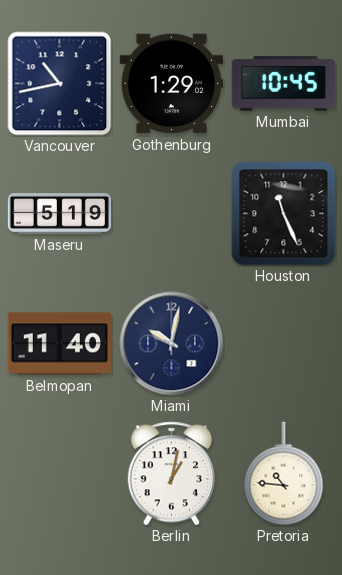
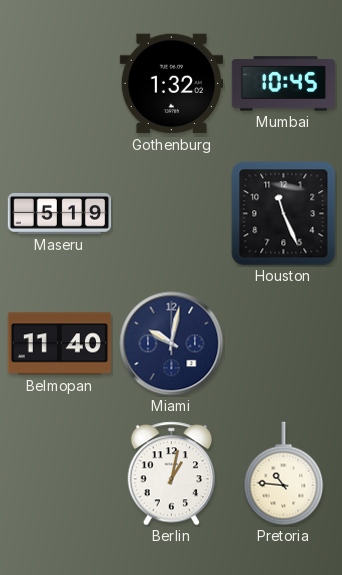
Vancouver: 10:43 -> none
Gothenburg: 1:29 -> 1:32
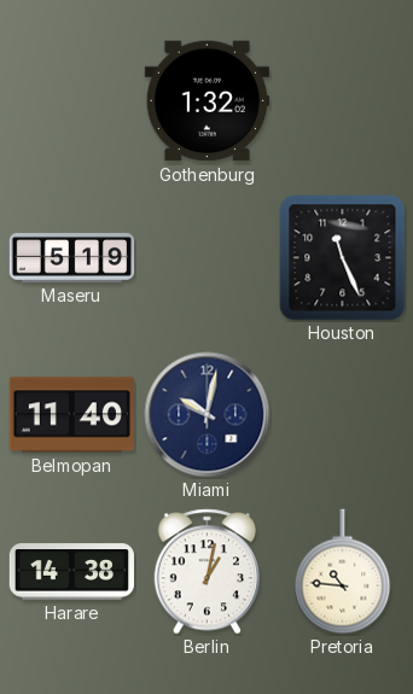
Mumbai: 10:45 -> none
Harare: none -> 14:38
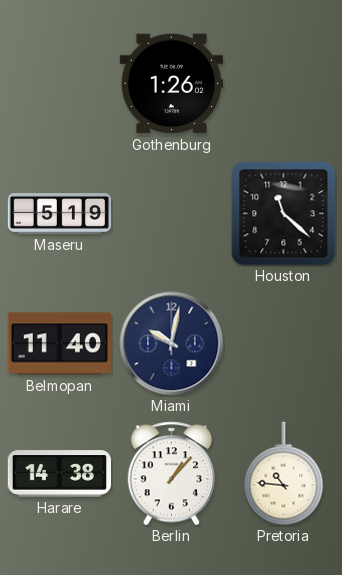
Gothenburg: 1:32 -> 1:26
Houston: 11:26 -> 11:22
Berlin: 1:02 -> 1:07
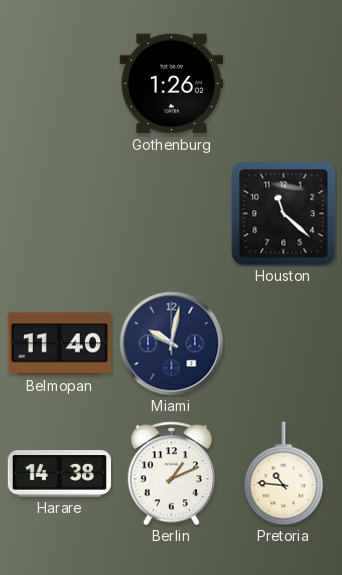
Maseru: 5:19 -> none
Berlin: 1:07 -> 1:11
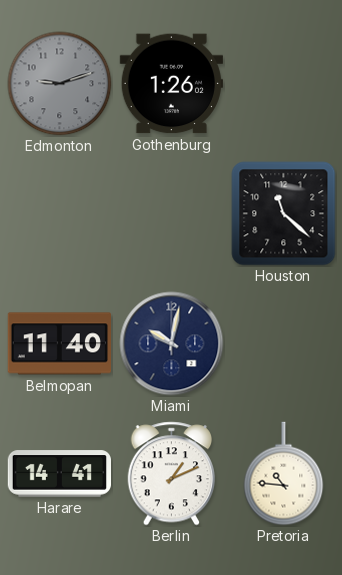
Edmonton: none -> 9:12
Harare: 14:38 -> 14:41
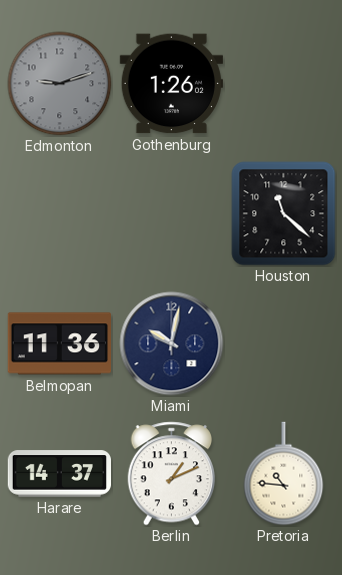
Belmopan: 11:40 -> 11:36
Harare: 14:41 -> 14:37
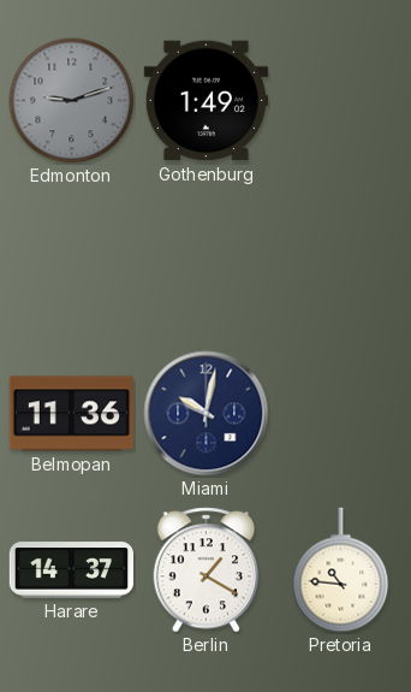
Gothenburg: 1:26 -> 1:49
Houston: 11:22 -> none
Berlin: 1:11 -> 1:20
